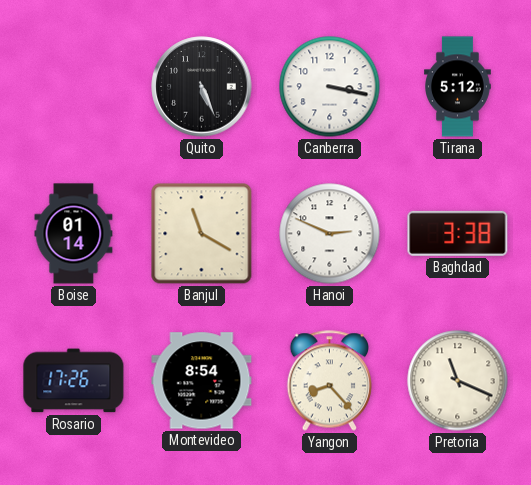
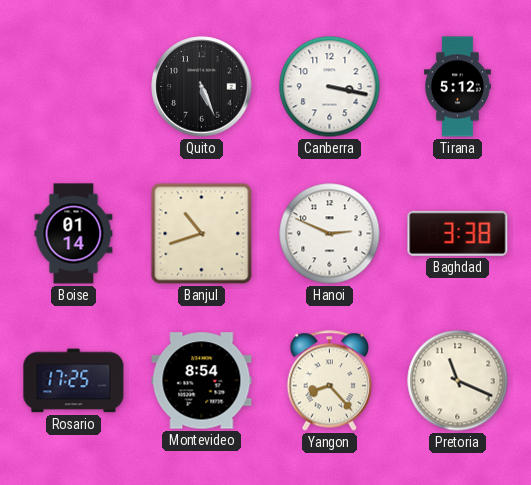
Banjul: 11:20 -> 10:42
Rosario: 17:26 -> 17:25
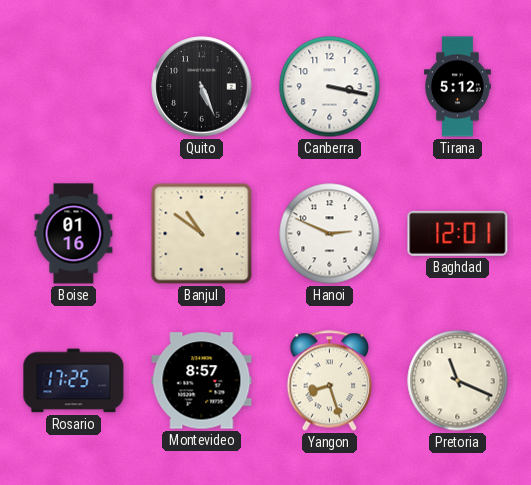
Boise: 01:14 -> 01:16
Banjul: 10:42 -> 10:51
Baghdad: 3:38 -> 12:01
Montevideo: 8:54 -> 8:57
Yangon: 8:23 -> 8:27
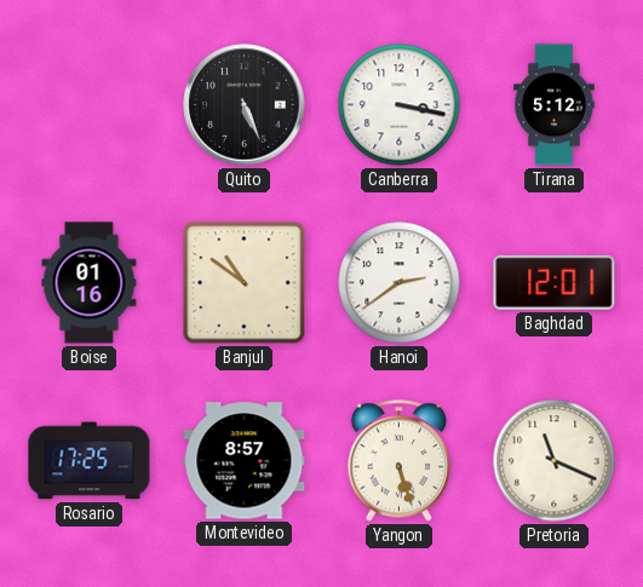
Hanoi: 2:49 -> 2:39
Yangon: 8:27 -> 5:27
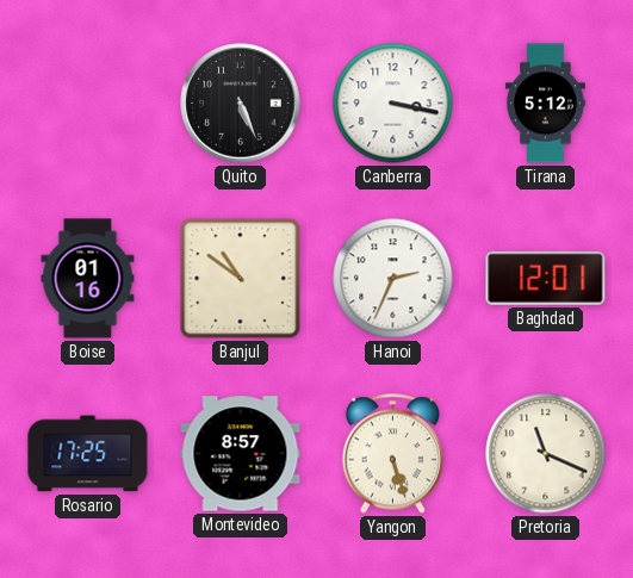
Hanoi: 2:39 -> 2:34
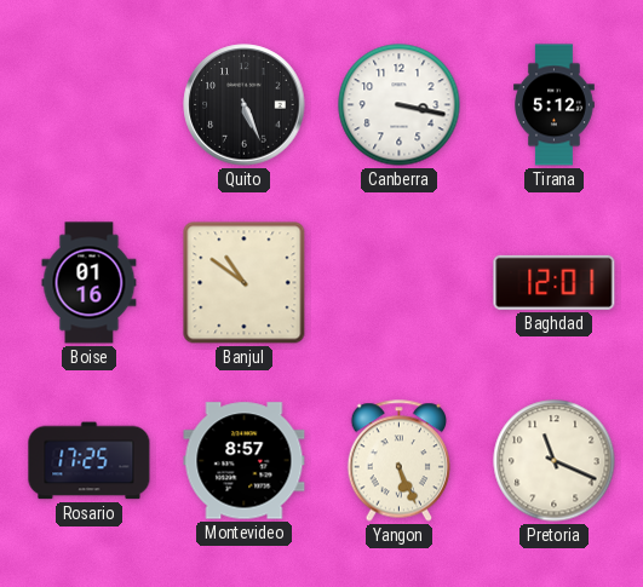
Hanoi: 2:34 -> none
Yangon: 5:27 -> 5:26
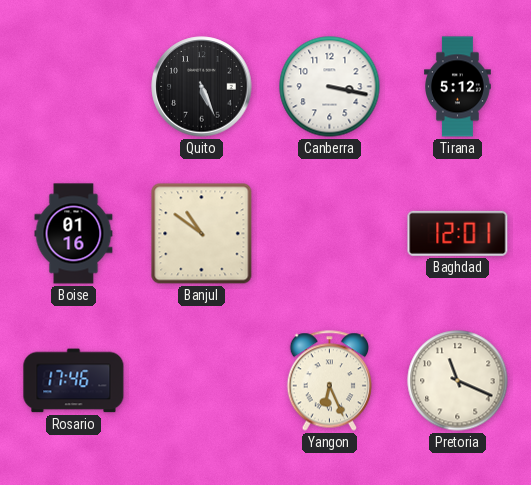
Rosario: 17:25 -> 17:46
Montevideo: 8:57 -> none
Yangon: 5:26 -> 6:26
